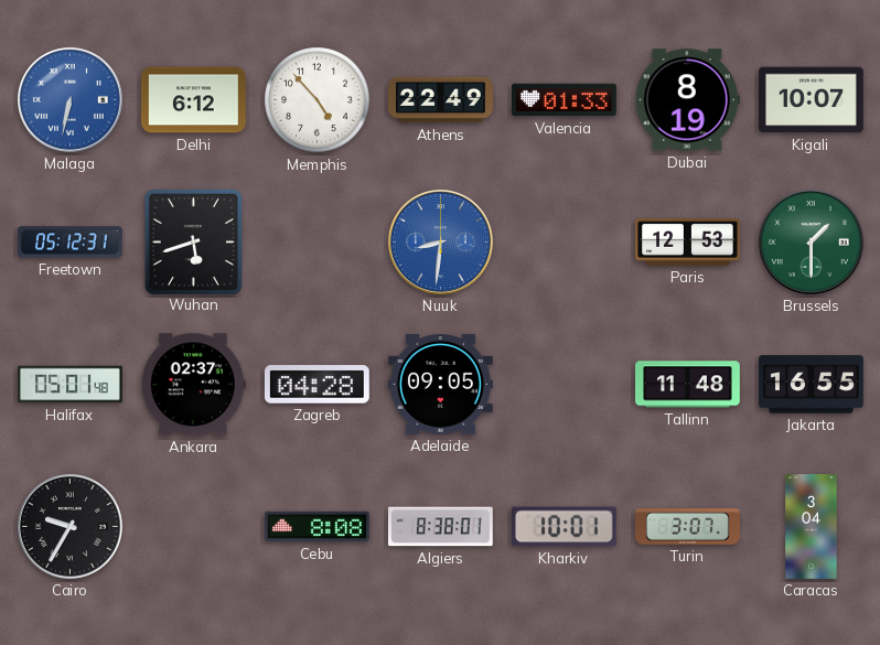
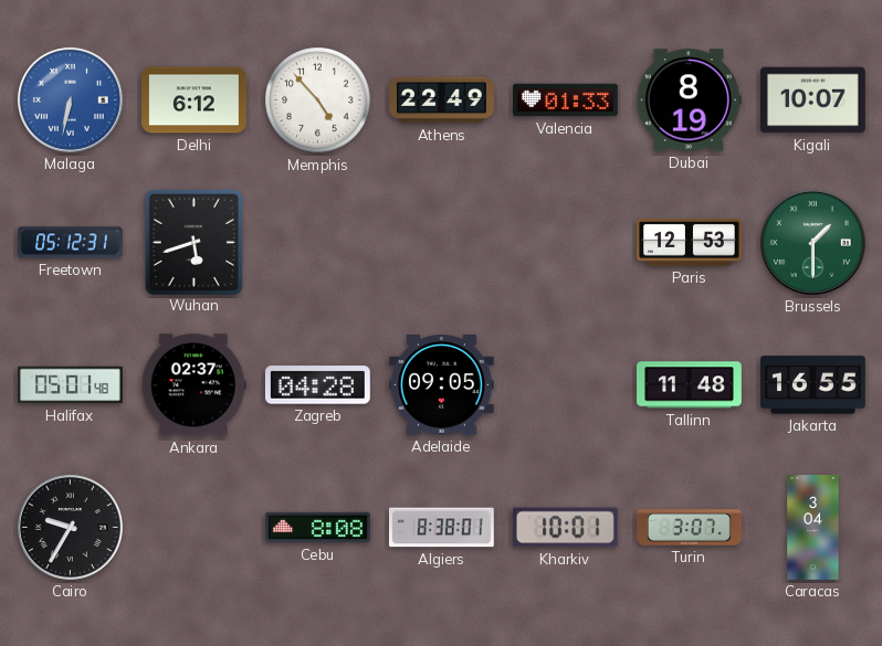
Nuuk: 8:31 -> none
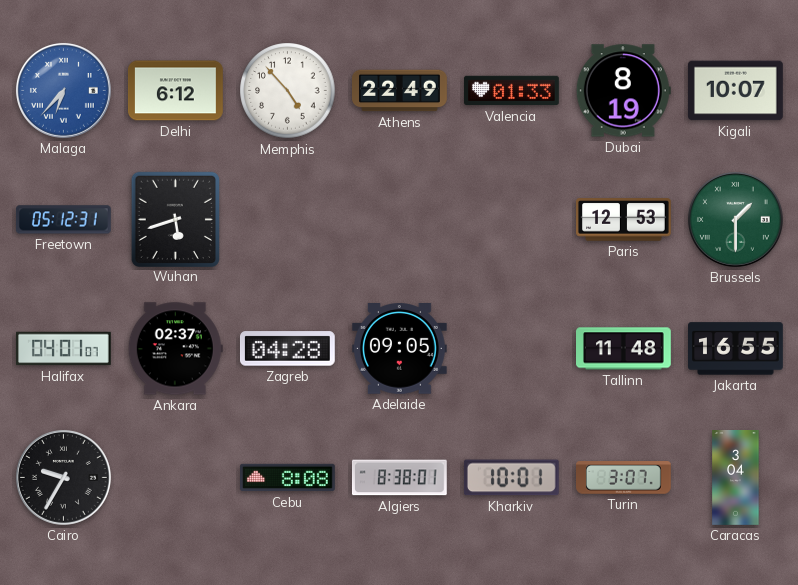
Malaga: 6:32 -> 6:37
Halifax: 05:01 -> 04:01
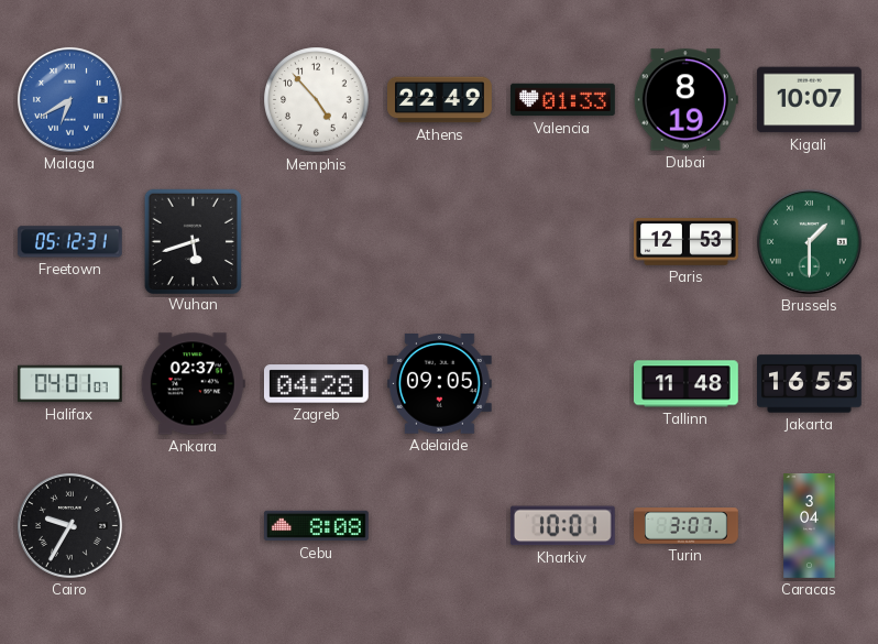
Malaga: 6:37 -> 6:40
Delhi: 6:12 -> none
Algiers: 8:38 -> none
